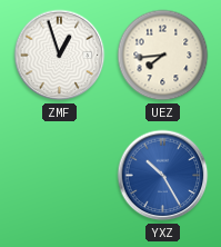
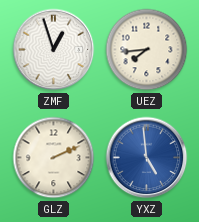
GLZ: none -> 2:11
YXZ: 10:25 -> 4:59
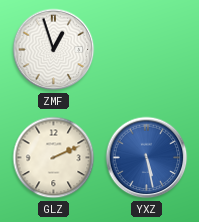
UEZ: 7:44 -> none
YXZ: 4:59 -> 5:28
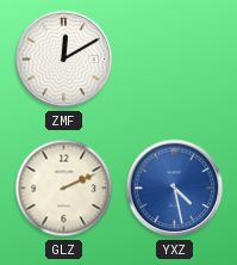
ZMF: 12:57 -> 12:10
YXZ: 5:28 -> 4:28
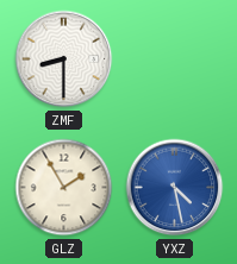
ZMF: 12:10 -> 8:30
GLZ: 2:11 -> 1:55
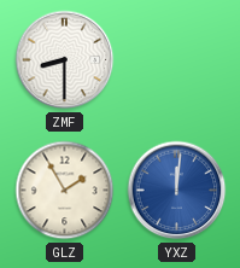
YXZ: 4:28 -> 12:01
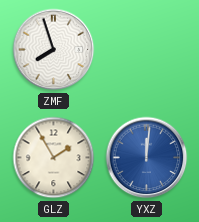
ZMF: 8:30 -> 7:57
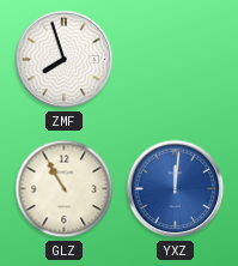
GLZ: 1:55 -> 10:55
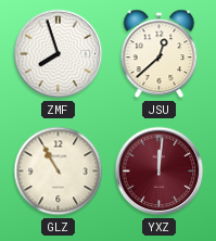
JSU: none -> 12:38
YXZ dial: blue -> burgundy
